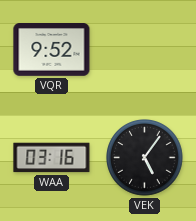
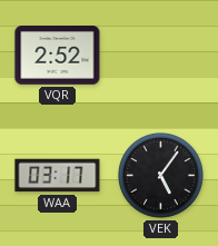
VQR: 9:52 -> 2:52
WAA: 03:16 -> 03:17
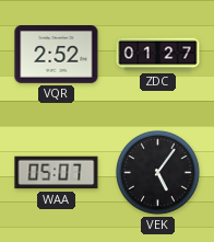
ZDC: none -> 01:27
WAA: 03:17 -> 05:07
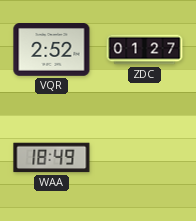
WAA: 05:07 -> 18:49
VEK: 5:06 -> none
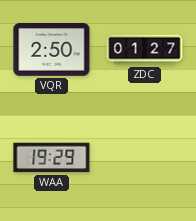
VQR: 2:52 -> 2:50
WAA: 18:49 -> 19:29
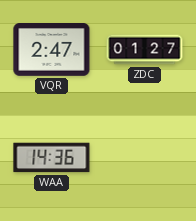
VQR: 2:50 -> 2:47
WAA: 19:29 -> 14:36
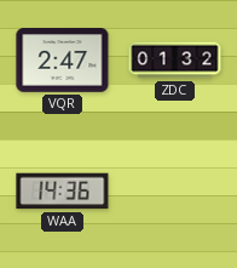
ZDC: 01:27 -> 01:32
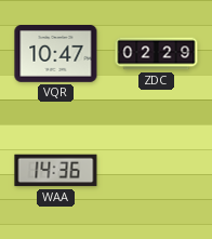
VQR: 2:47 -> 10:47
ZDC: 01:32 -> 02:29
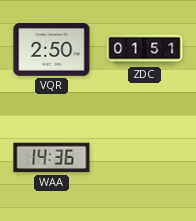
VQR: 10:47 -> 2:50
ZDC: 02:29 -> 01:51
